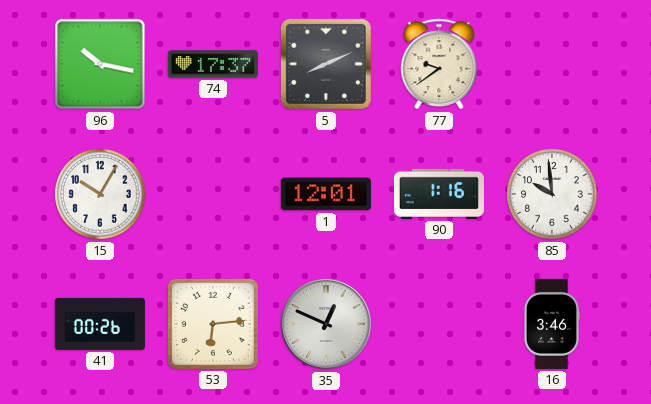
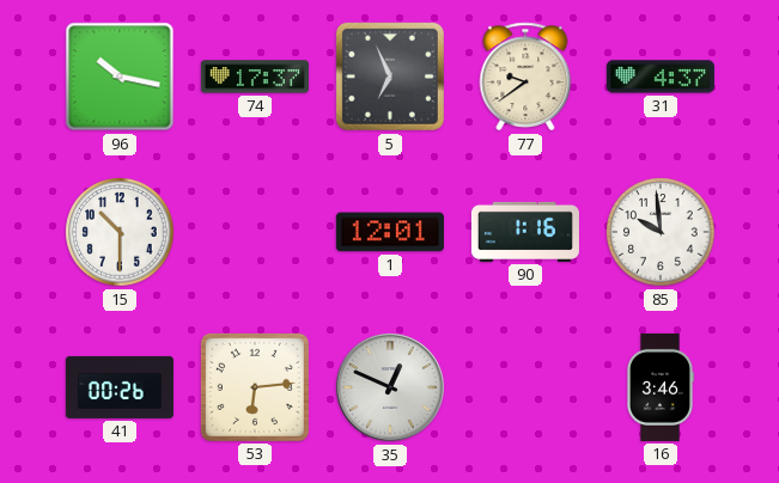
5: 8:11 -> 6:56
31: none -> 4:37
15: 10:05 -> 10:30
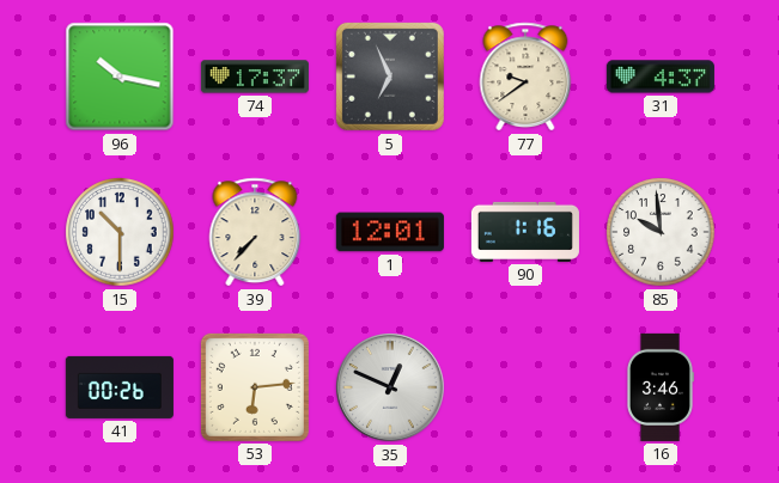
39: none -> 7:37
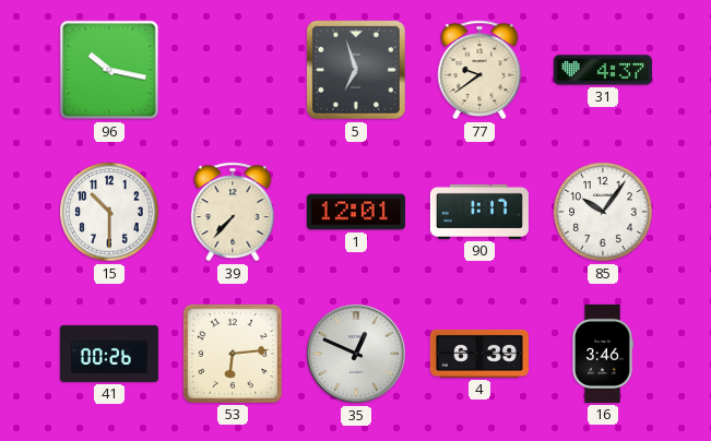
74: 17:37 -> none
5: 6:56 -> 6:57
90: 1:16 -> 1:17
85: 9:59 -> 10:06
4: none -> 6:39
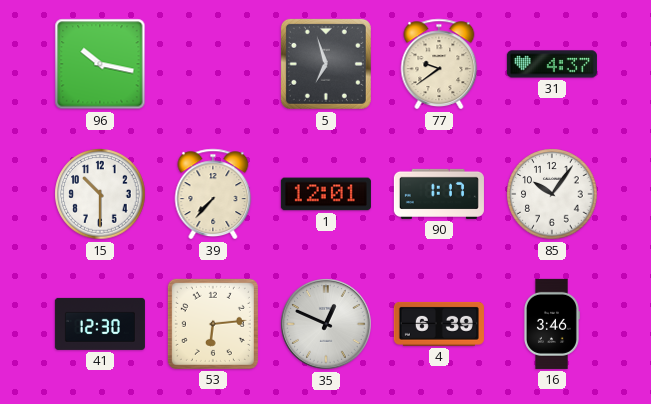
41: 00:26 -> 12:30
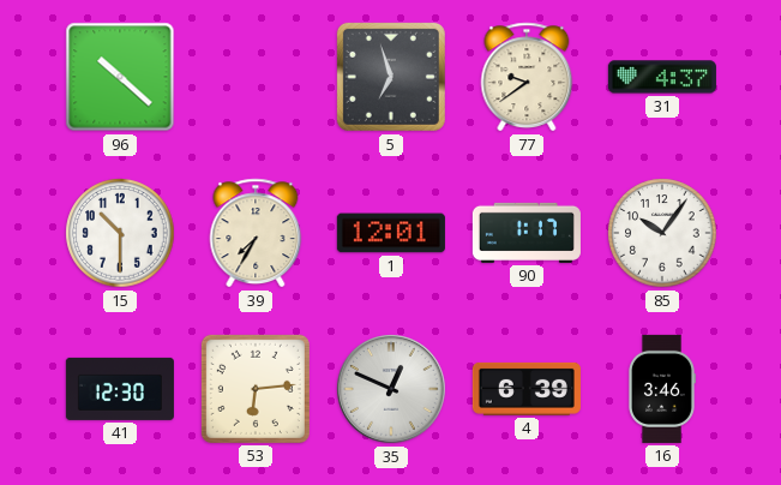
96: 10:17 -> 10:22
39: 7:37 -> 7:35
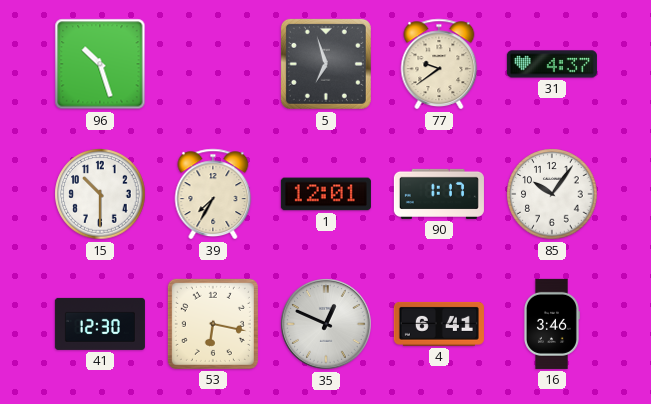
96: 10:22 -> 10:27
53: 6:14 -> 6:17
4: 6:39 -> 6:41
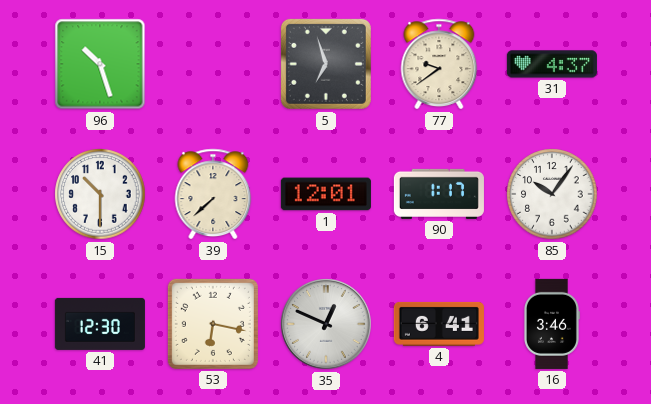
39: 7:35 -> 7:38
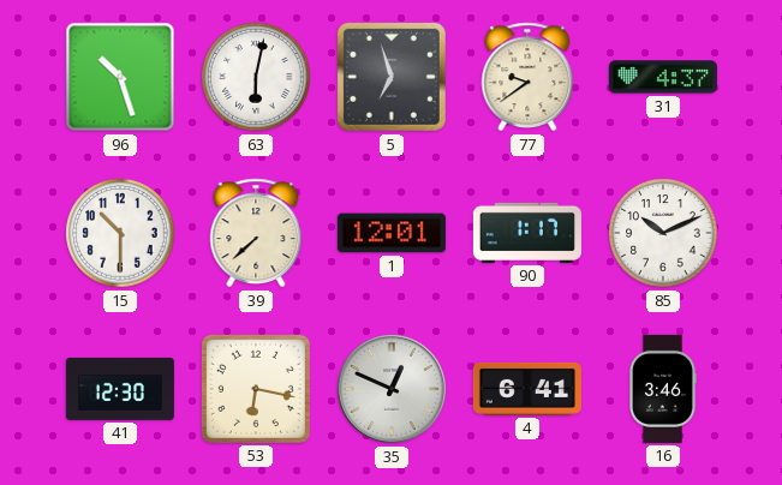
63: none -> 6:02
85: 10:06 -> 10:11
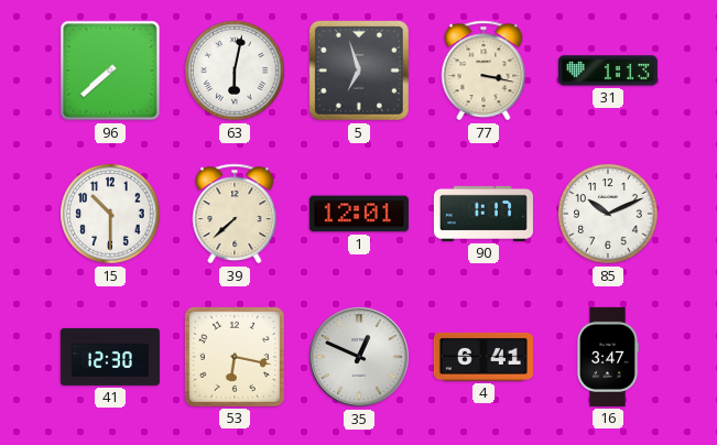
96: 10:27 -> 7:38
77: 9:39 -> 3:17
31: 4:37 -> 1:13
16: 3:46 -> 3:47
